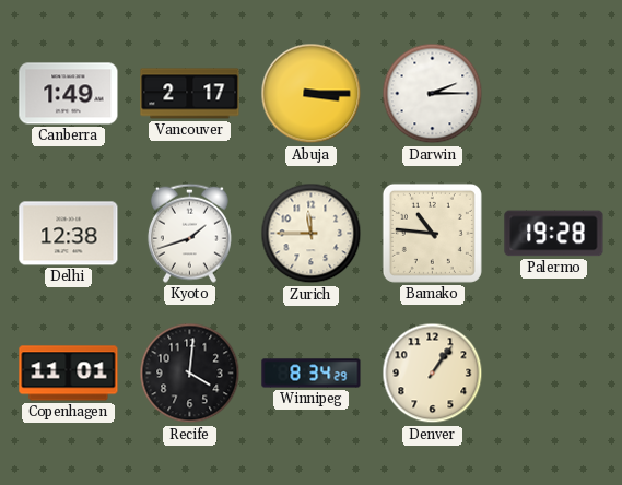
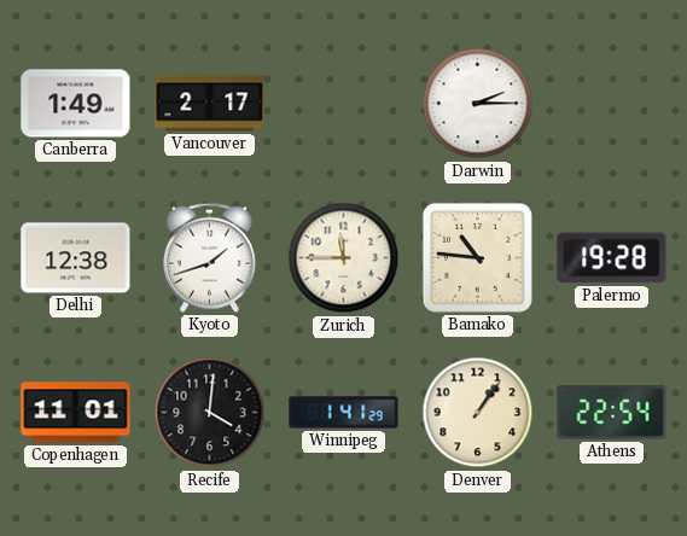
Abuja: 3:15 -> none
Winnipeg: 8:34 -> 1:41
Athens: none -> 22:54
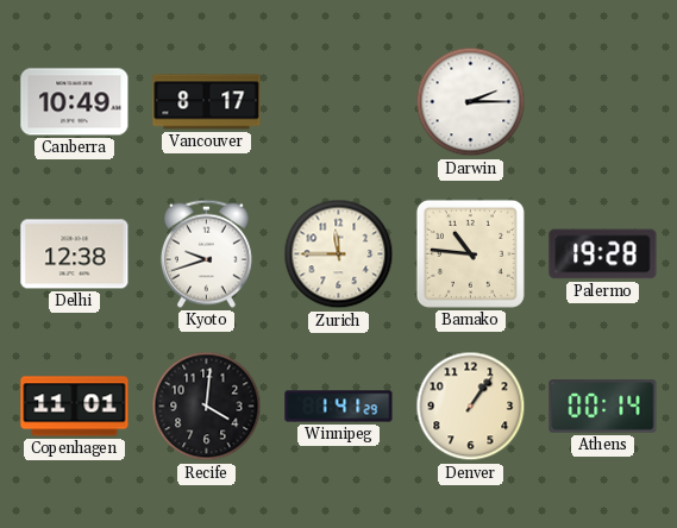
Canberra: 1:49 -> 10:49
Vancouver: 2:17 -> 8:17
Kyoto: 1:42 -> 9:42
Athens: 22:54 -> 00:14
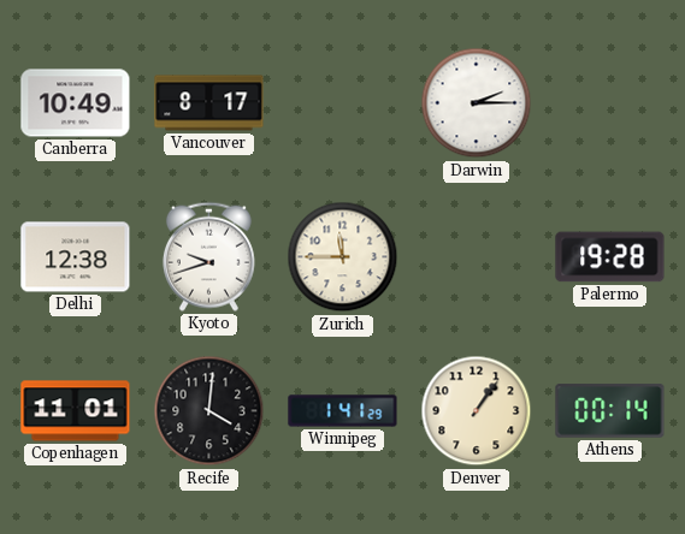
Bamako: 10:46 -> none
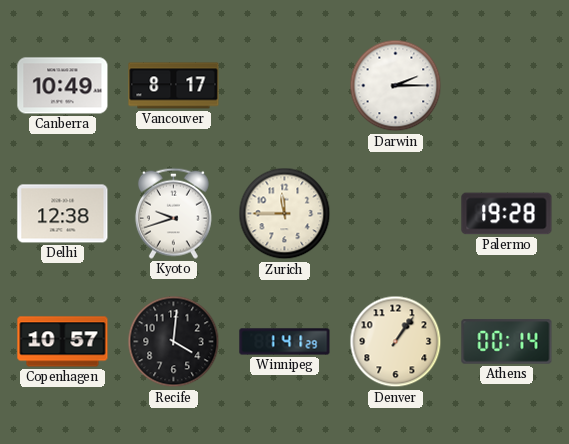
Copenhagen: 11:01 -> 10:57
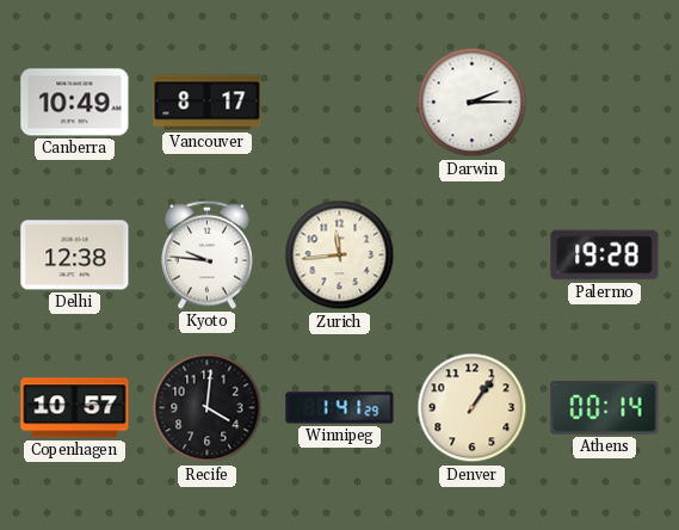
Kyoto: 9:42 -> 9:46
Zurich: 11:45 -> 11:44
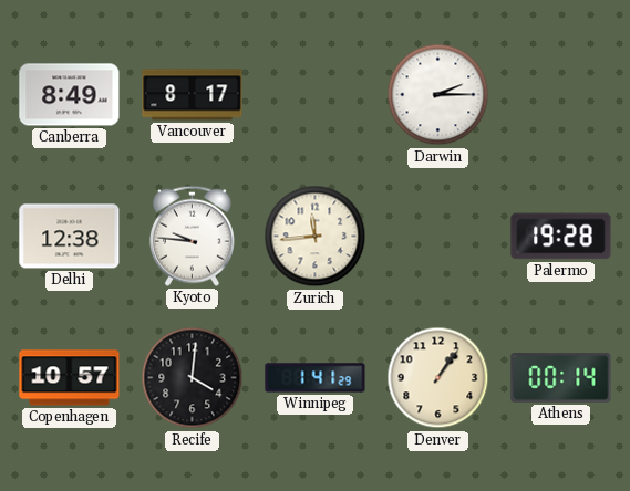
Canberra: 10:49 -> 8:49
